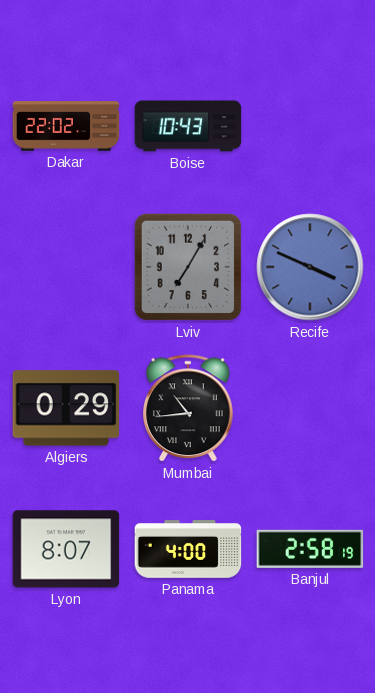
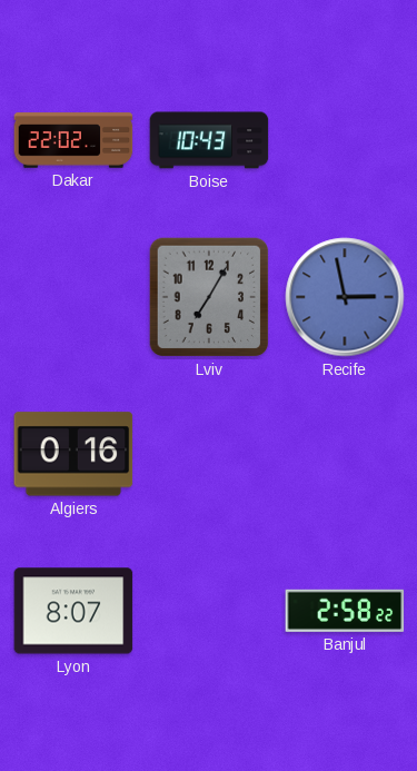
Recife: 3:49 -> 2:58
Algiers: 0:29 -> 0:16
Mumbai: 10:44 -> none
Panama: 4:00 -> none
Banjul: 2:58:19 -> 2:58:22
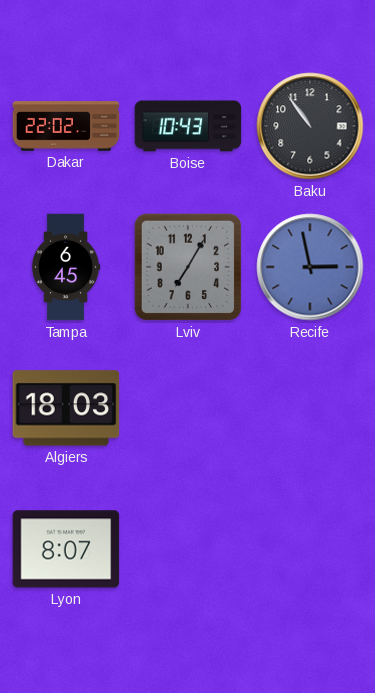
Baku: none -> 10:54
Tampa: none -> 6:45
Algiers: 0:16 -> 18:03
Banjul: 2:58 -> none
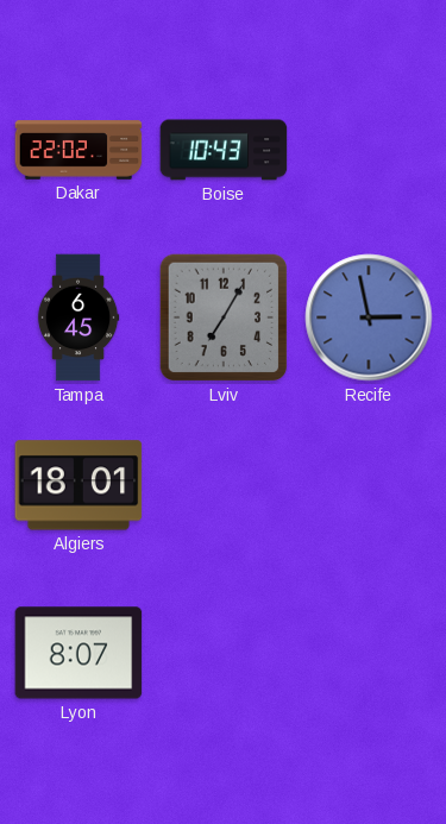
Baku: 10:54 -> none
Algiers: 18:03 -> 18:01
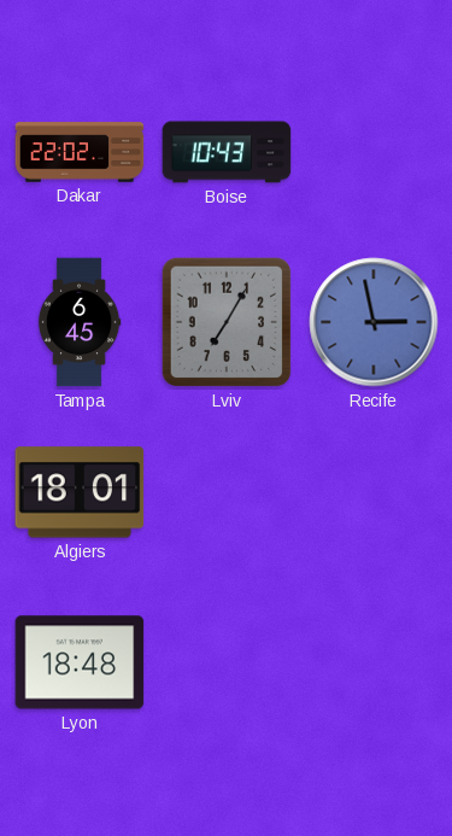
Lyon: 8:07 -> 18:48
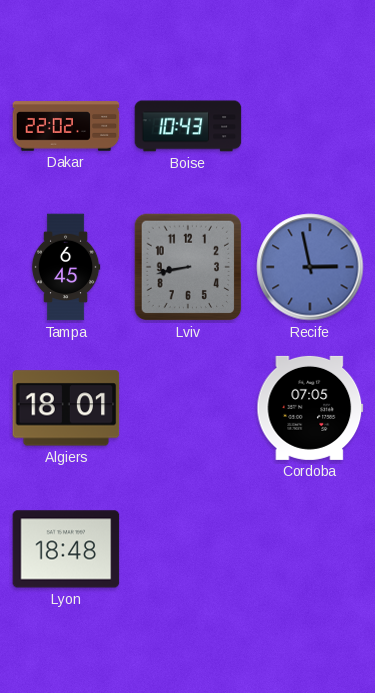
Lviv: 7:05 -> 8:43
Cordoba: none -> 07:05
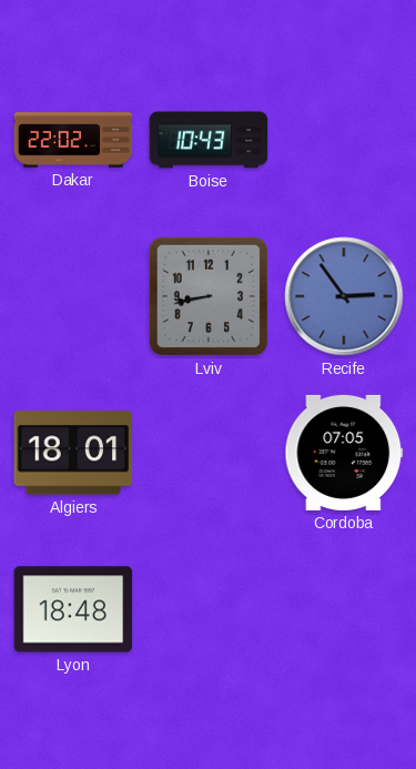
Tampa: 6:45 -> none
Recife: 2:58 -> 2:54
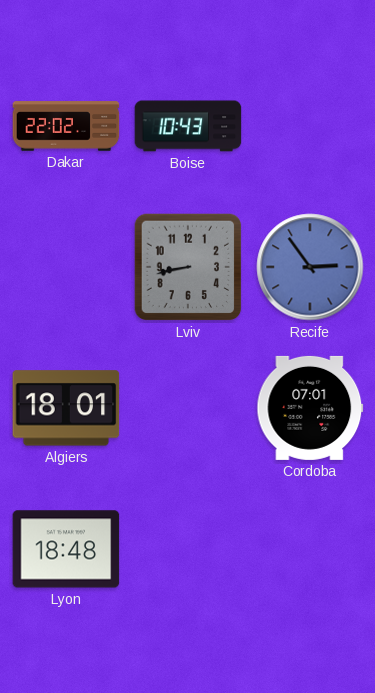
Cordoba: 07:05 -> 07:01
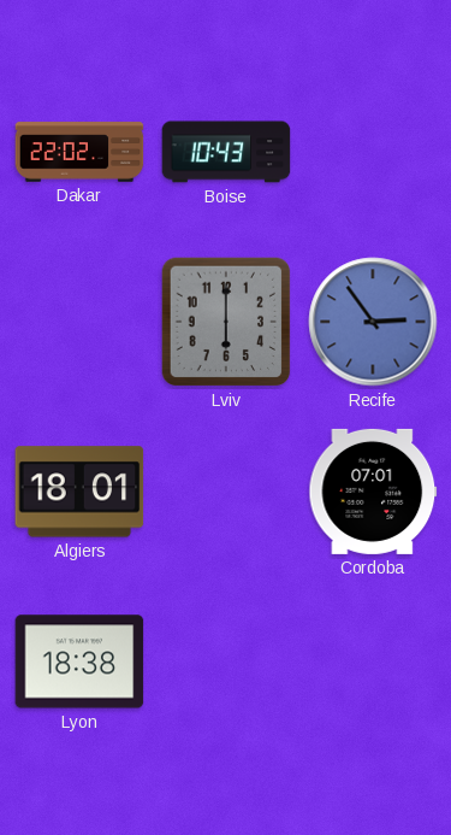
Lviv: 8:43 -> 6:00
Lyon: 18:48 -> 18:38
